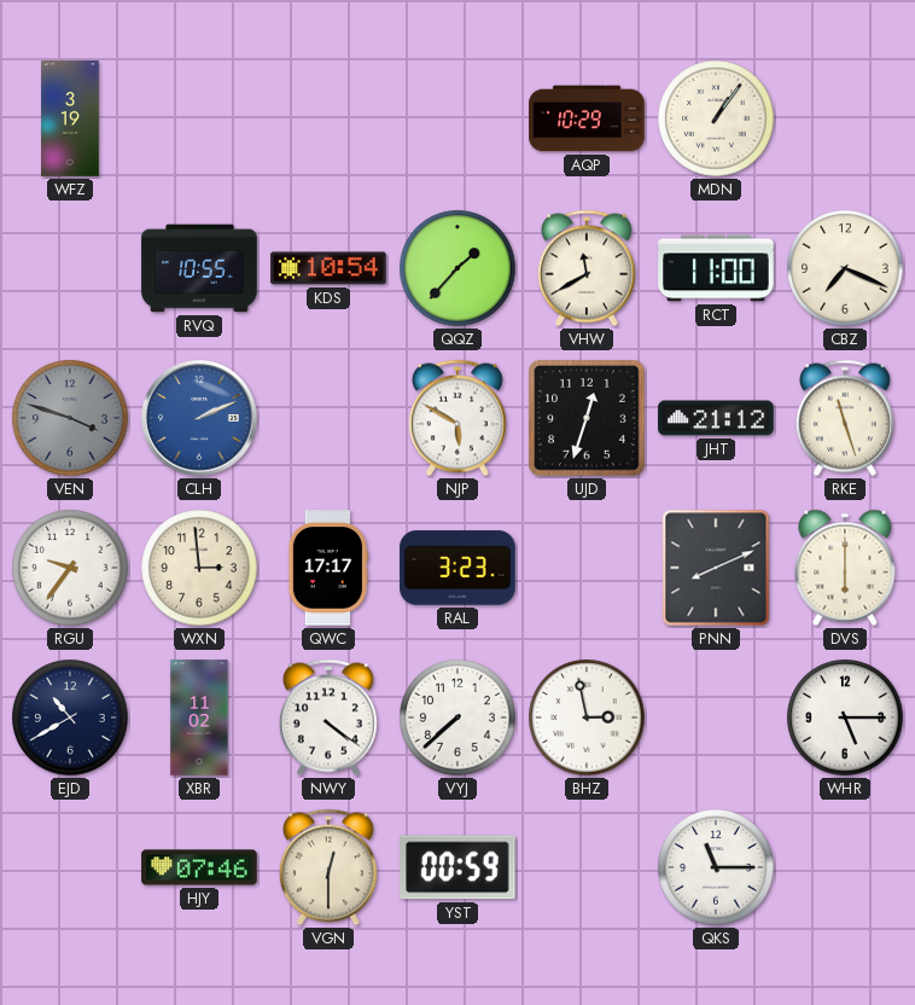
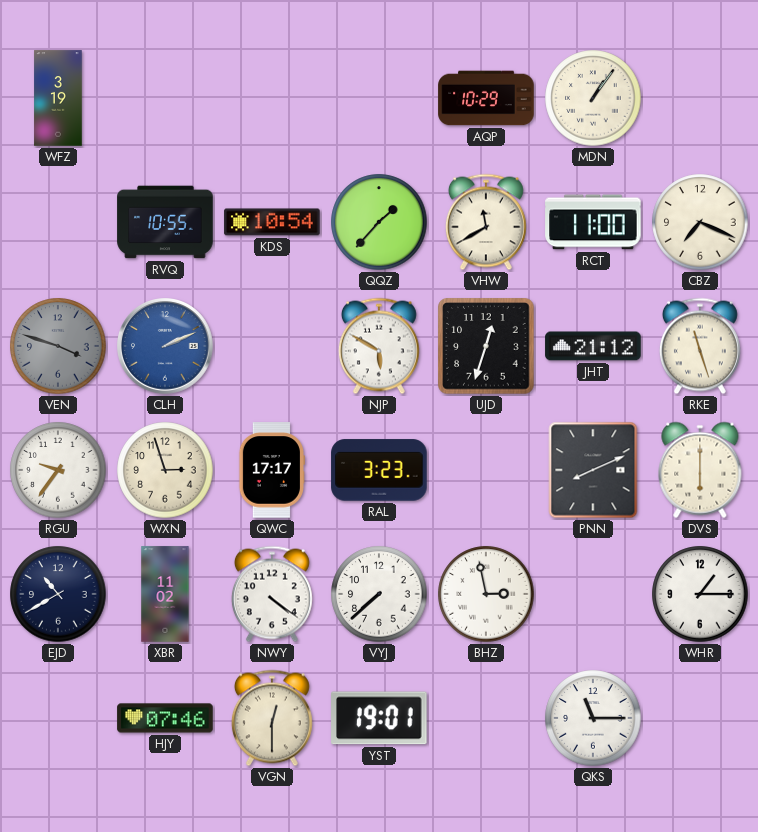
WXN: 2:59 -> 2:57
WHR: 5:15 -> 1:15
YST: 00:59 -> 19:01
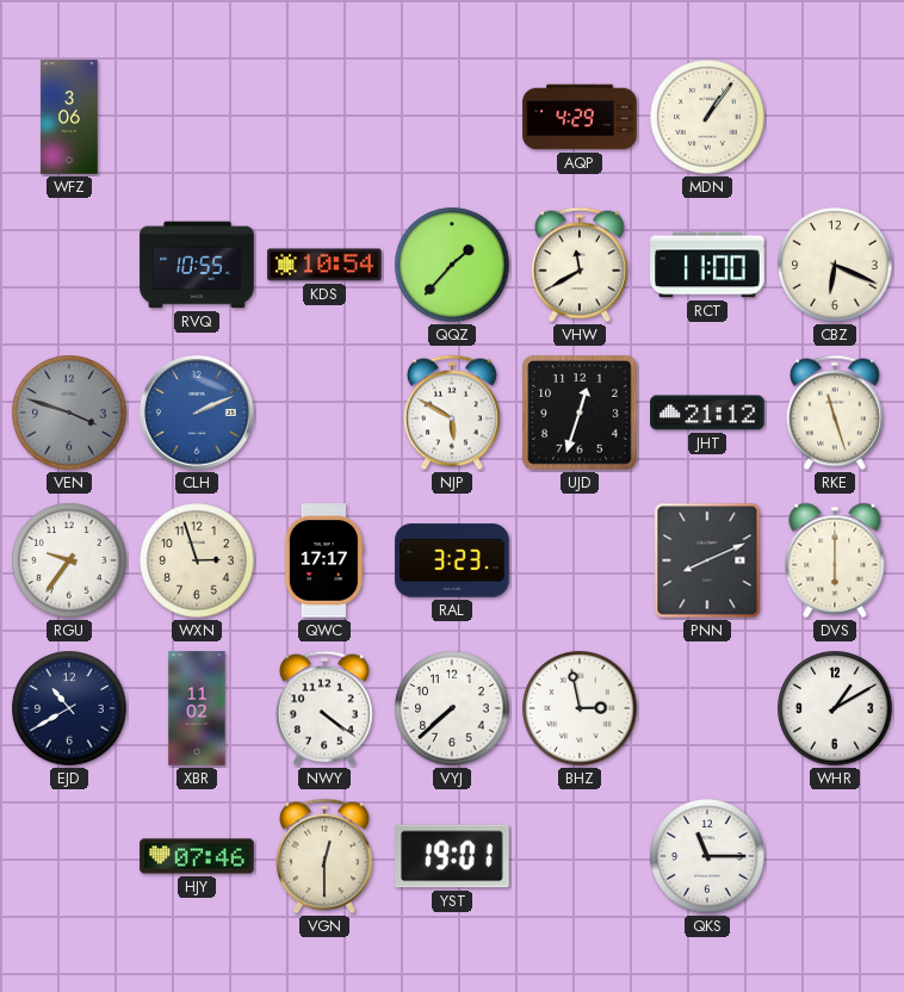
WFZ: 3:19 -> 3:06
AQP: 10:29 -> 4:29
CBZ: 7:19 -> 6:19
WHR: 1:15 -> 1:10
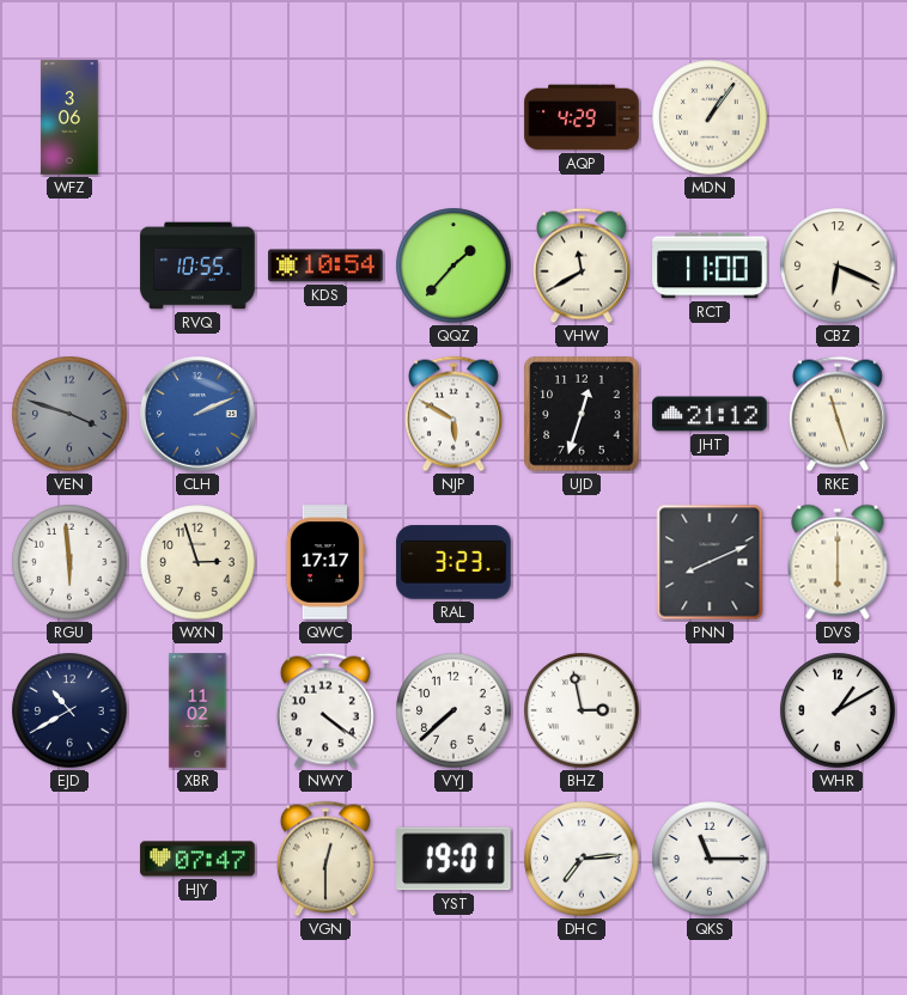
RGU: 9:36 -> 5:59
HJY: 07:46 -> 07:47
DHC: none -> 7:14
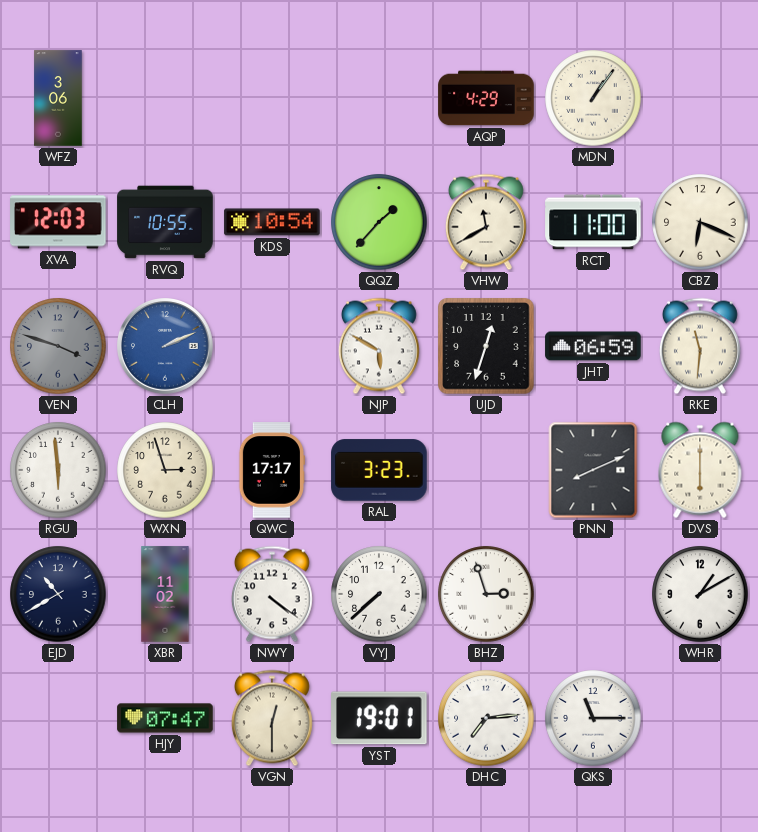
XVA: none -> 12:03
JHT: 21:12 -> 06:59
RKE: 11:27 -> 11:31
BHZ: 2:58 -> 2:57
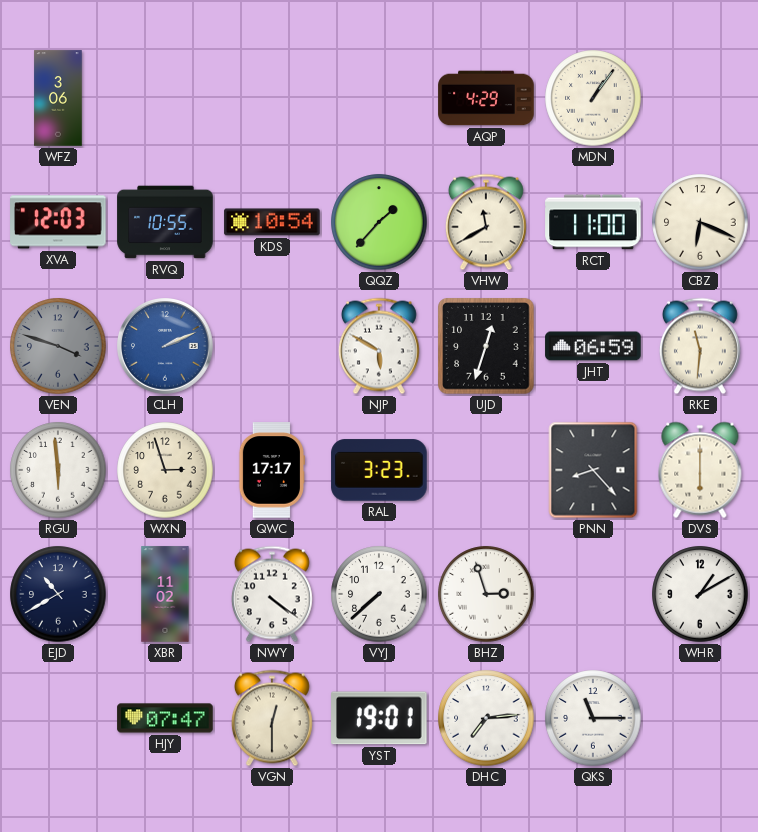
PNN: 8:11 -> 8:23
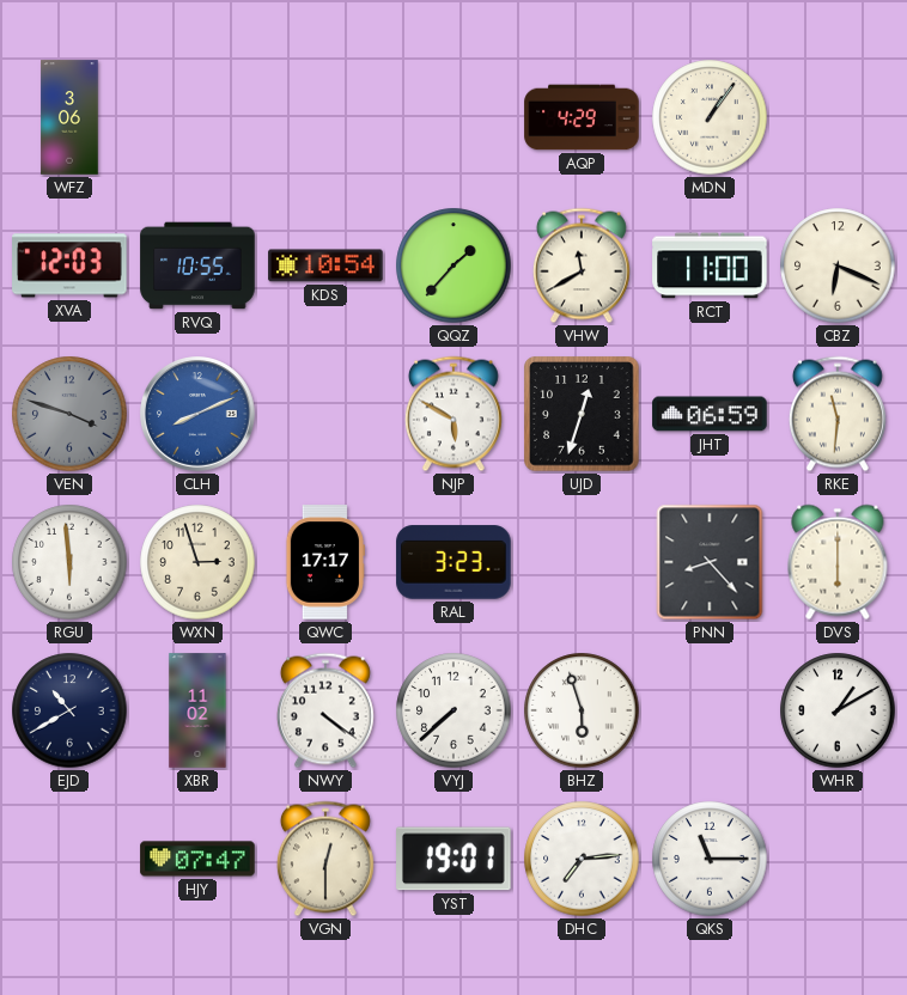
CLH: 2:11 -> 8:11
BHZ: 2:57 -> 5:57
